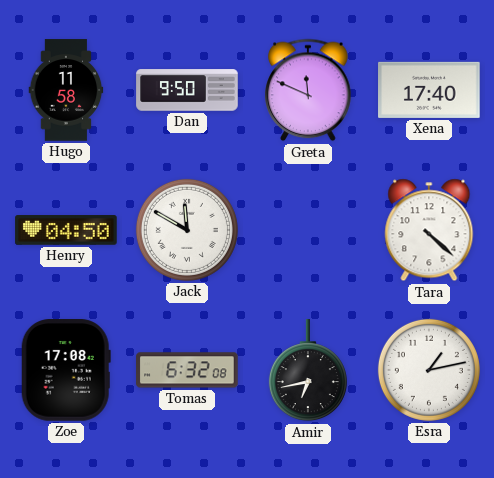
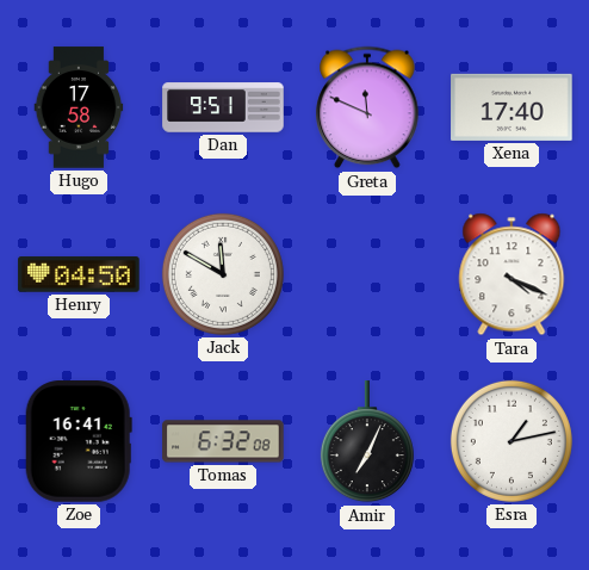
Hugo: 11:58 -> 17:58
Dan: 9:50 -> 9:51
Tara: 4:22 -> 4:19
Zoe: 17:08 -> 16:41
Amir: 6:43 -> 7:04
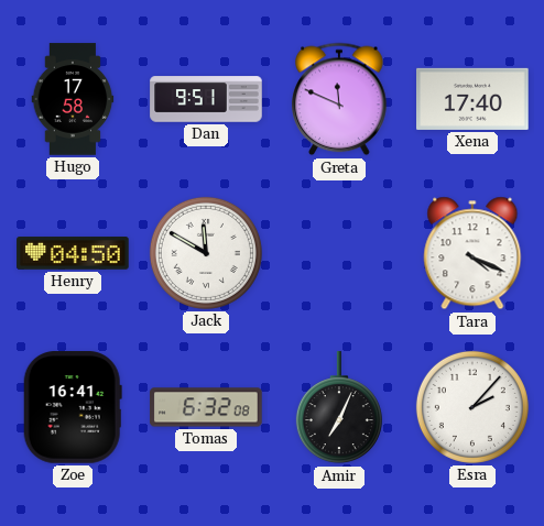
Esra: 1:13 -> 2:07
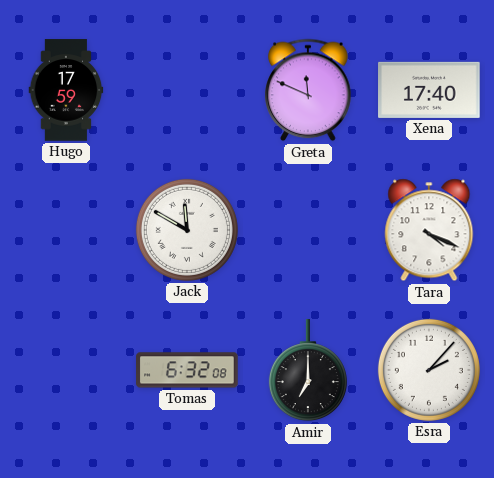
Hugo: 17:58 -> 17:59
Dan: 9:51 -> none
Henry: 04:50 -> none
Zoe: 16:41 -> none
Amir: 7:04 -> 7:00
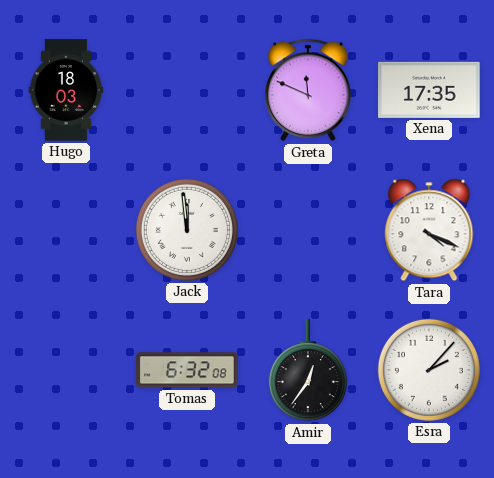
Hugo: 17:59 -> 18:03
Xena: 17:40 -> 17:35
Jack: 11:50 -> 11:59
Amir: 7:00 -> 12:36
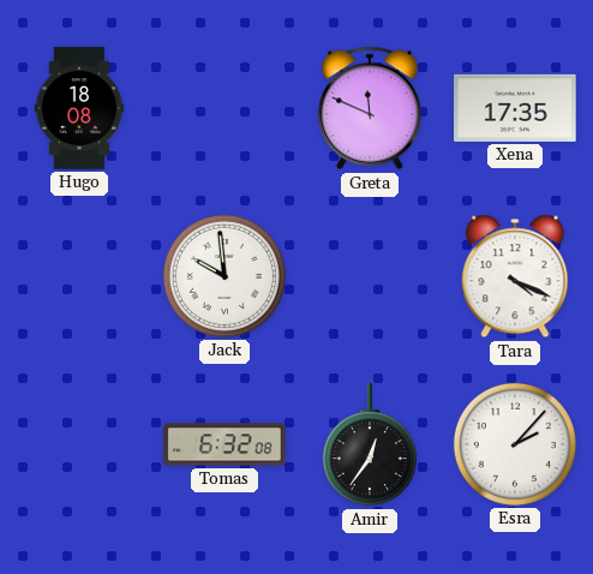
Hugo: 18:03 -> 18:08
Jack: 11:59 -> 9:59
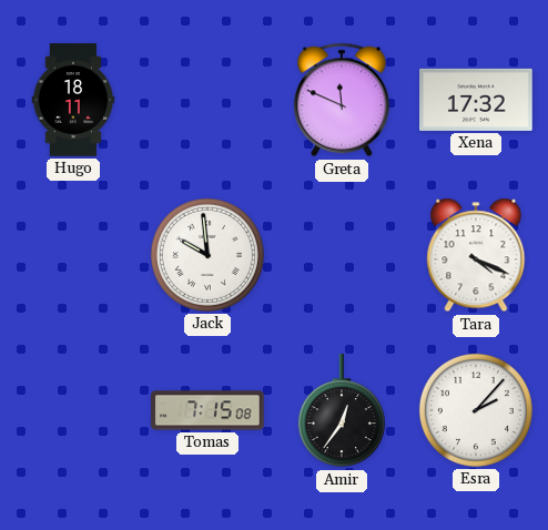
Hugo: 18:08 -> 18:11
Xena: 17:35 -> 17:32
Tomas: 6:32 -> 7:15
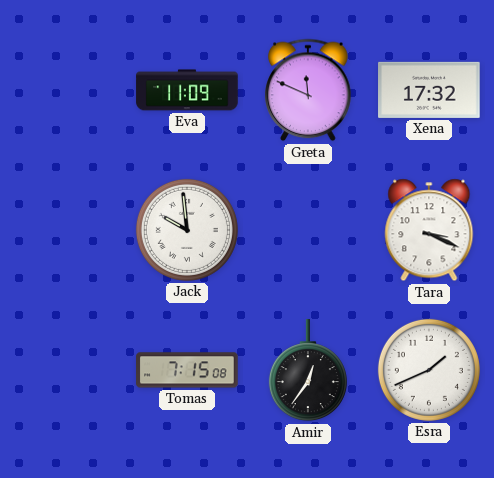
Hugo: 18:11 -> none
Eva: none -> 11:09
Tara: 4:19 -> 3:19
Esra: 2:07 -> 1:41
